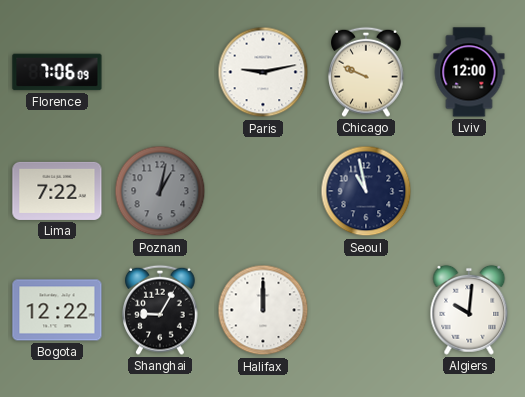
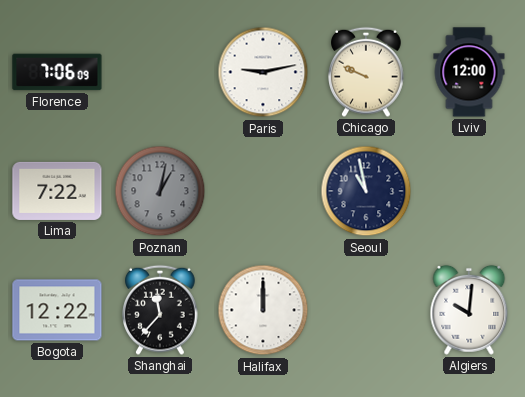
Shanghai: 9:05 -> 11:37
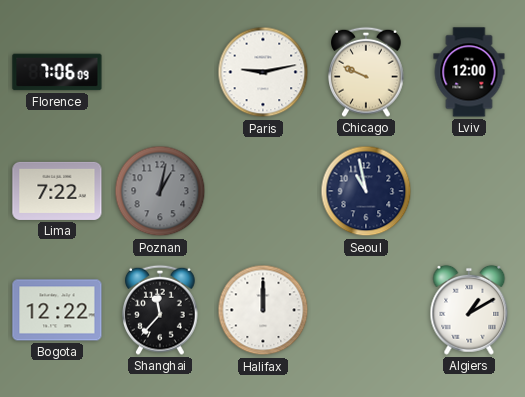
Algiers: 10:01 -> 1:10
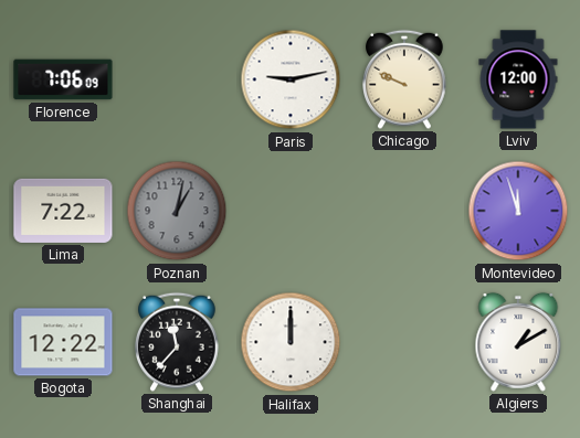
Seoul: 10:58 -> none
Montevideo: none -> 11:57
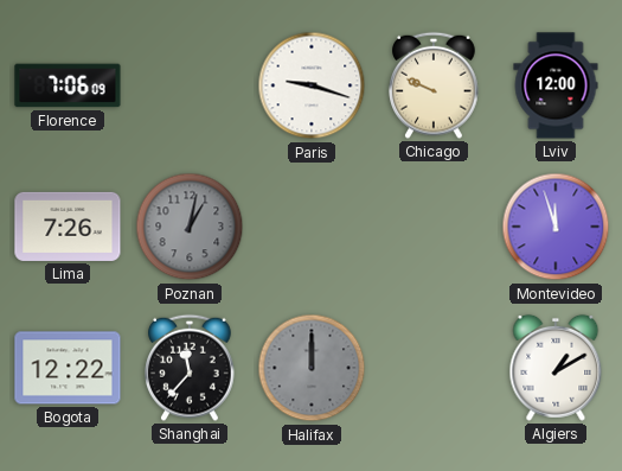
Paris: 9:13 -> 9:18
Lima: 7:22 -> 7:26
Halifax dial: white -> grey
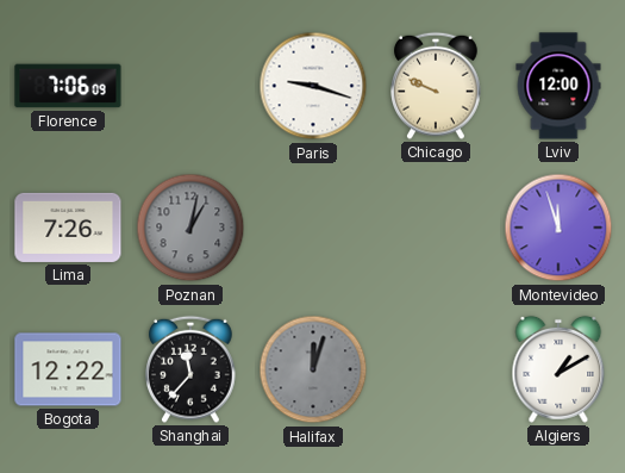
Halifax: 12:00 -> 12:03
